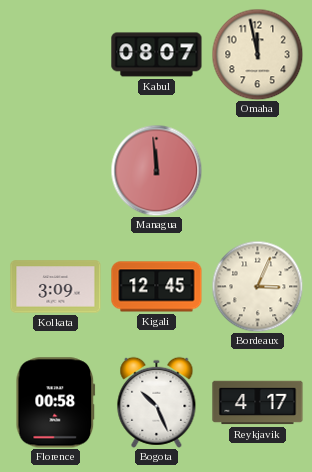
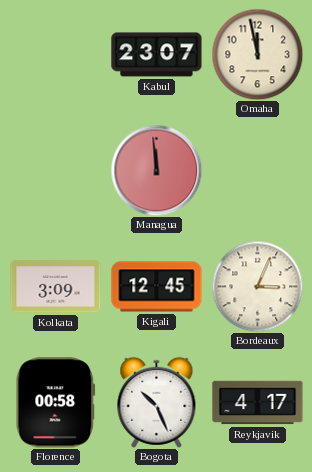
Kabul: 08:07 -> 23:07
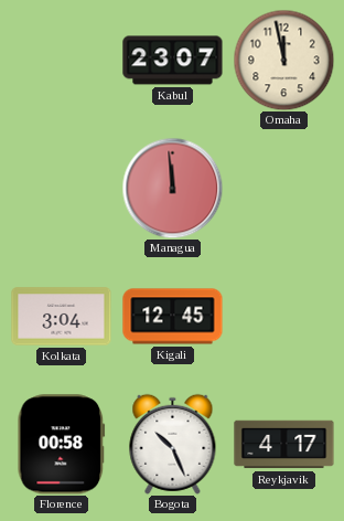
Kolkata: 3:09 -> 3:04
Bordeaux: 3:04 -> none
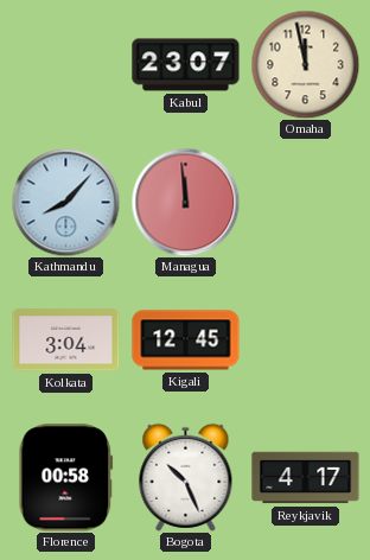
Kathmandu: none -> 8:07
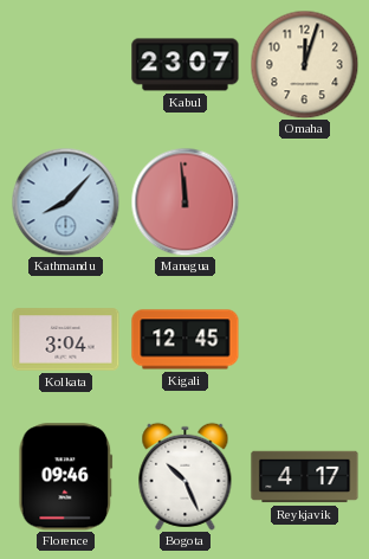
Omaha: 11:58 -> 12:03
Florence: 00:58 -> 09:46
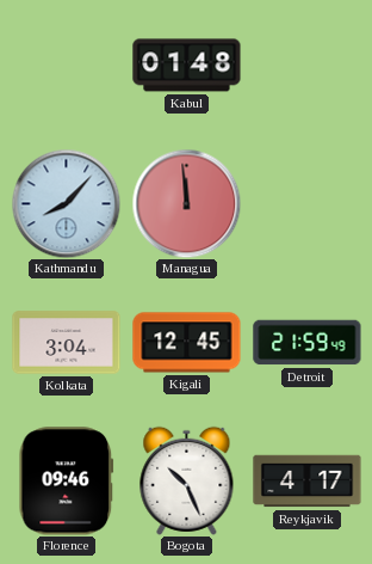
Kabul: 23:07 -> 01:48
Omaha: 12:03 -> none
Detroit: none -> 21:59
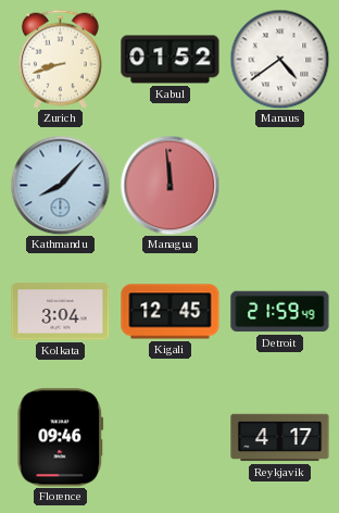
Zurich: none -> 8:42
Kabul: 01:48 -> 01:52
Manaus: none -> 4:39
Bogota: 10:26 -> none
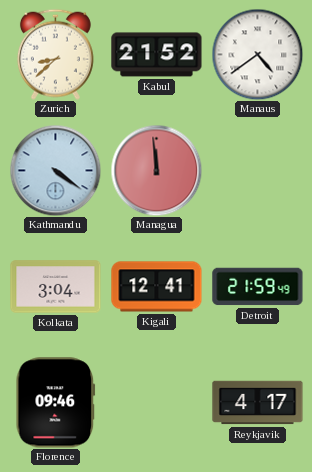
Zurich: 8:42 -> 8:38
Kabul: 01:52 -> 21:52
Kathmandu: 8:07 -> 4:21
Kigali: 12:45 -> 12:41
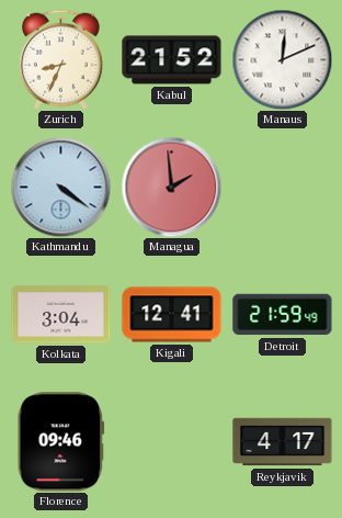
Zurich: 8:38 -> 8:34
Manaus: 4:39 -> 12:11
Managua: 11:59 -> 1:59
